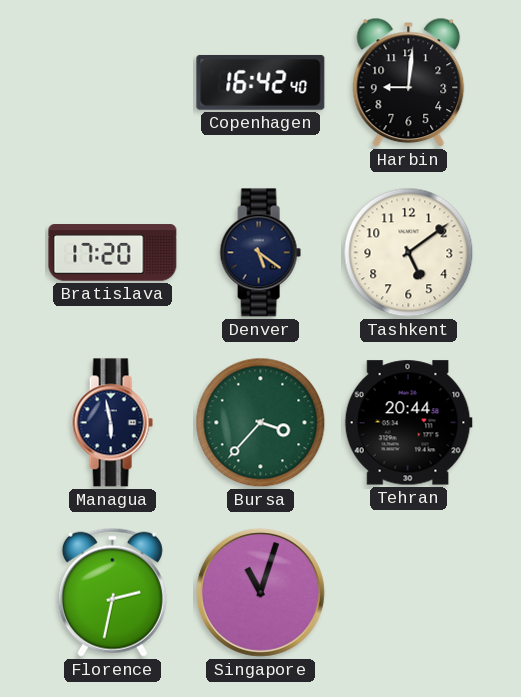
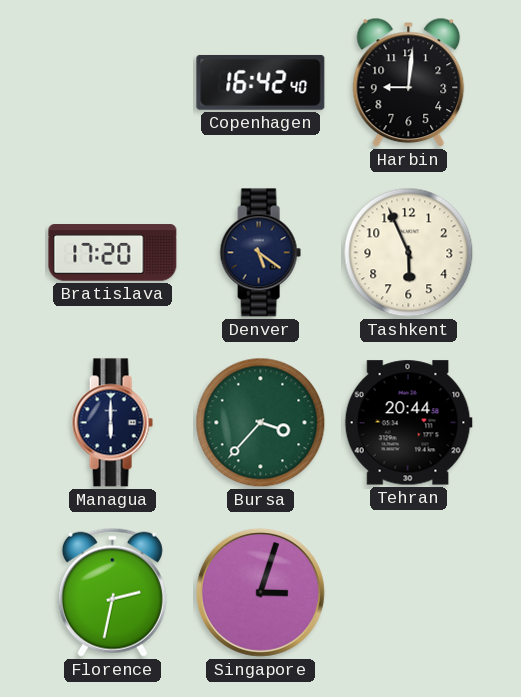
Tashkent: 5:09 -> 5:56
Managua: 5:58 -> 6:00
Singapore: 11:03 -> 3:03
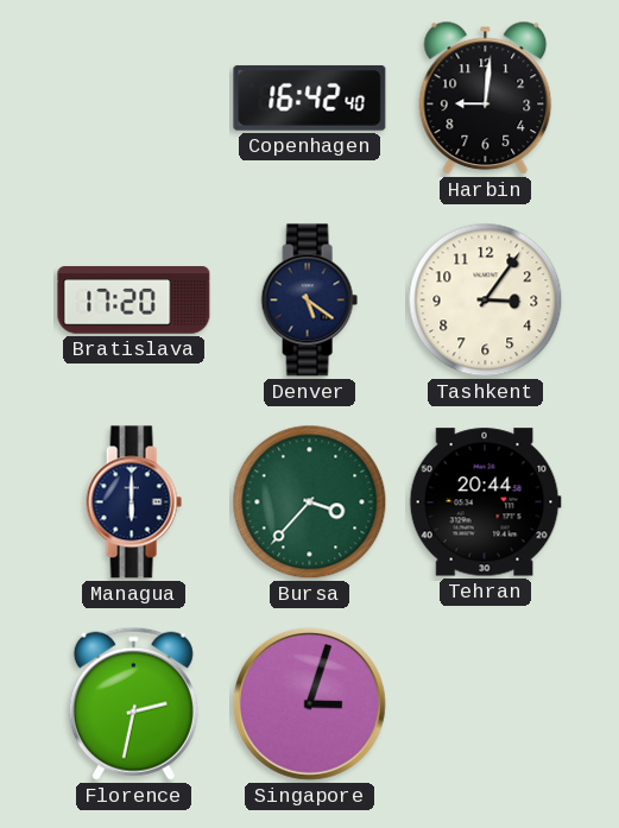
Tashkent: 5:56 -> 3:06
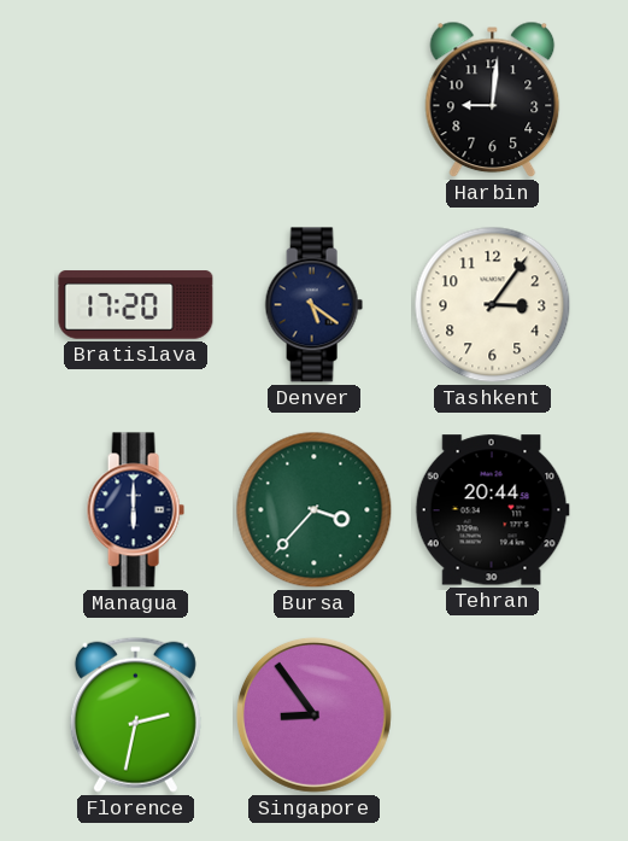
Copenhagen: 16:42 -> none
Singapore: 3:03 -> 8:54
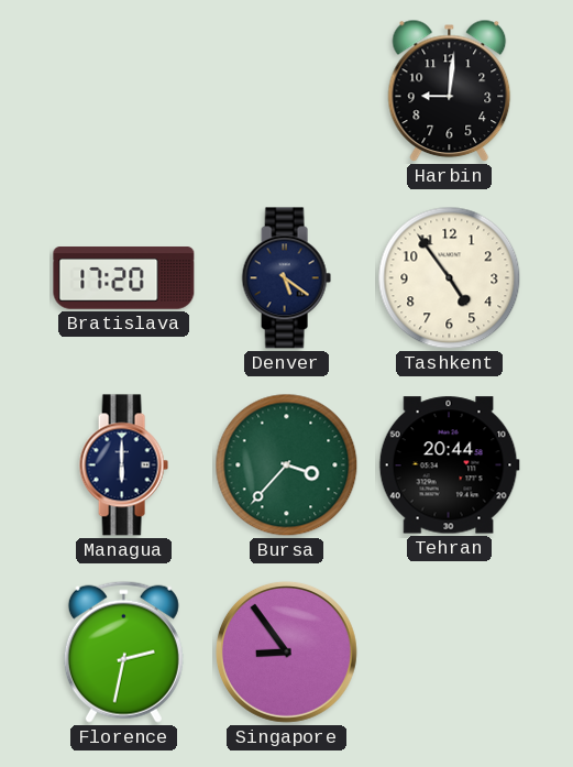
Tashkent: 3:06 -> 4:54
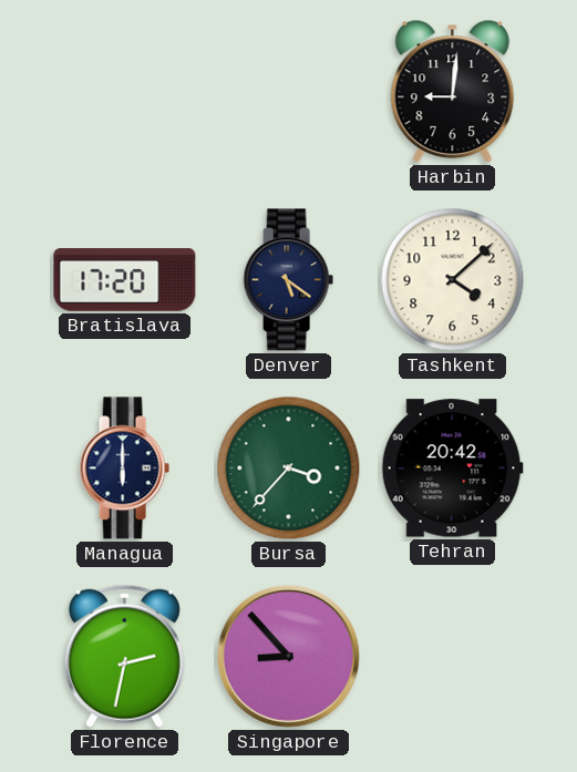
Tashkent: 4:54 -> 4:08
Tehran: 20:44 -> 20:42
Singapore: 8:54 -> 8:53
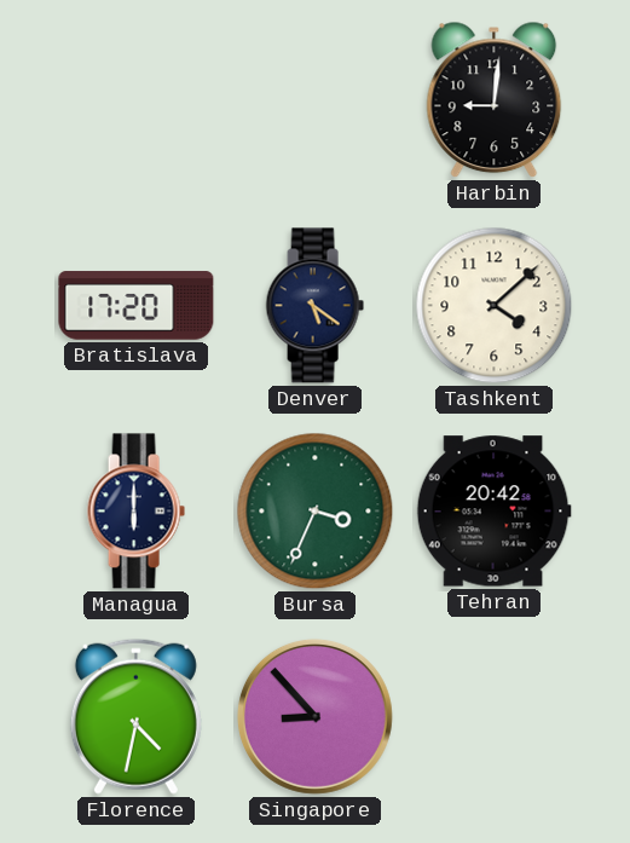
Bursa: 3:37 -> 3:34
Florence: 2:32 -> 4:32
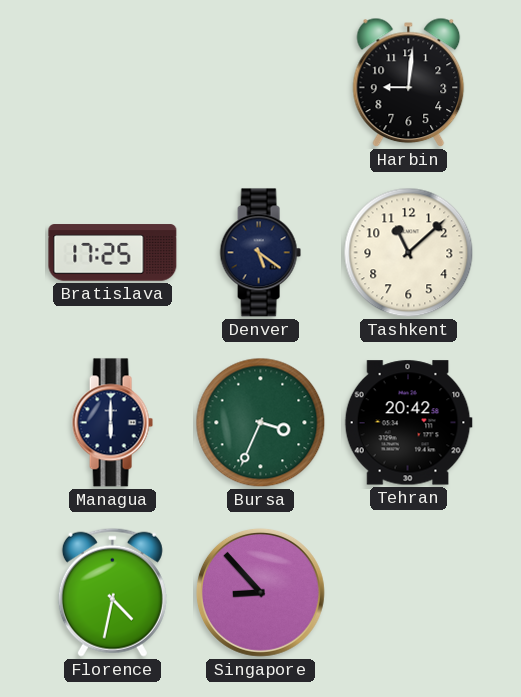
Bratislava: 17:20 -> 17:25
Tashkent: 4:08 -> 11:08
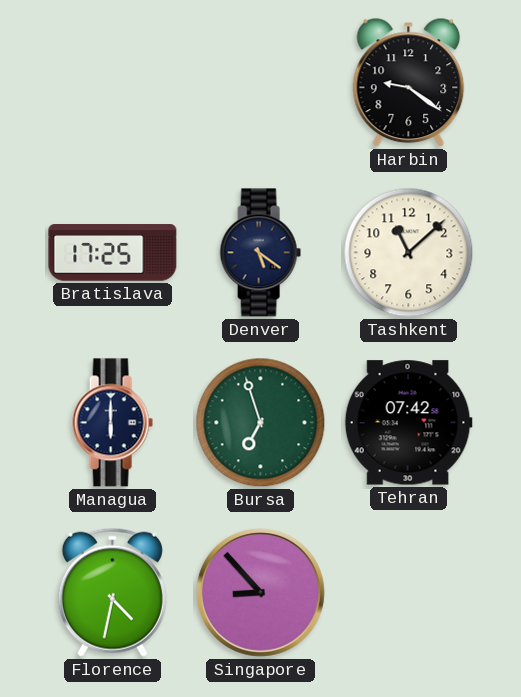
Harbin: 9:01 -> 9:21
Bursa: 3:34 -> 6:57
Tehran: 20:42 -> 07:42
